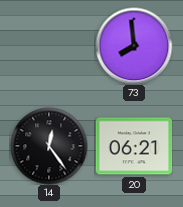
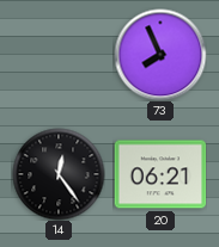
73: 7:59 -> 7:56
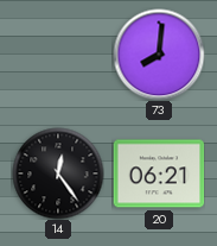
73: 7:56 -> 8:01
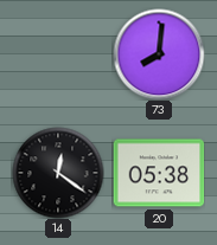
14: 12:24 -> 12:21
20: 06:21 -> 05:38
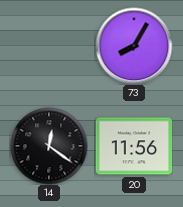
73: 8:01 -> 8:05
20: 05:38 -> 11:56
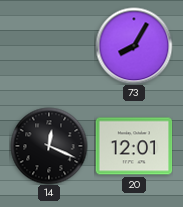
14: 12:21 -> 12:19
20: 11:56 -> 12:01
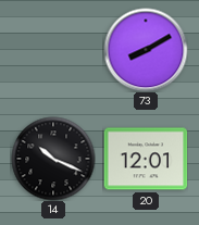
73: 8:05 -> 8:10
14: 12:19 -> 10:19
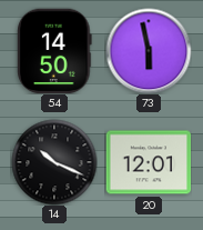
54: none -> 14:50
73: 8:10 -> 5:58
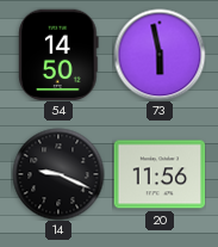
14: 10:19 -> 9:19
20: 12:01 -> 11:56
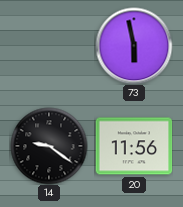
54: 14:50 -> none
14: 9:19 -> 9:21
